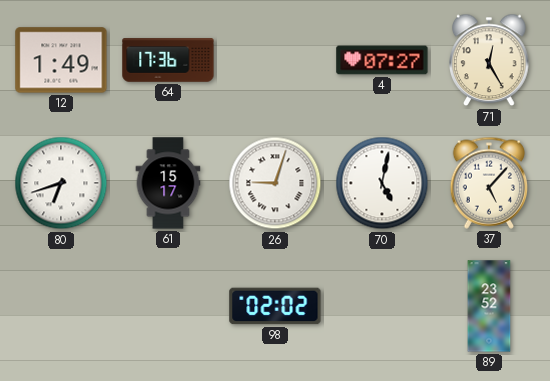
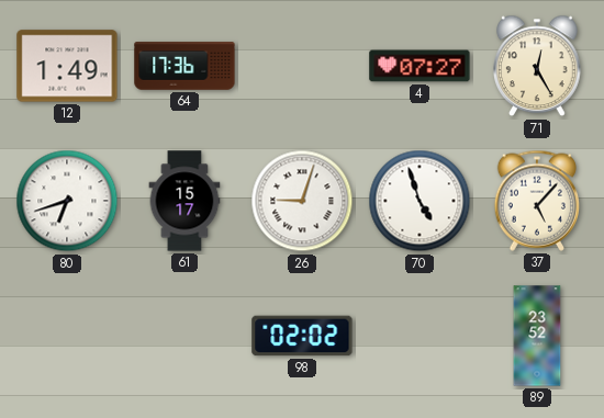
70: 5:02 -> 4:57
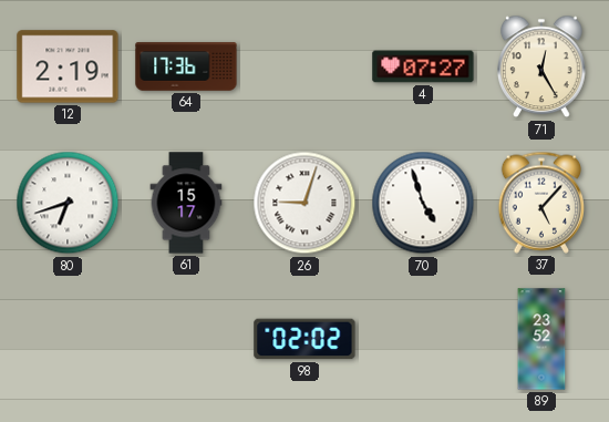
12: 1:49 -> 2:19
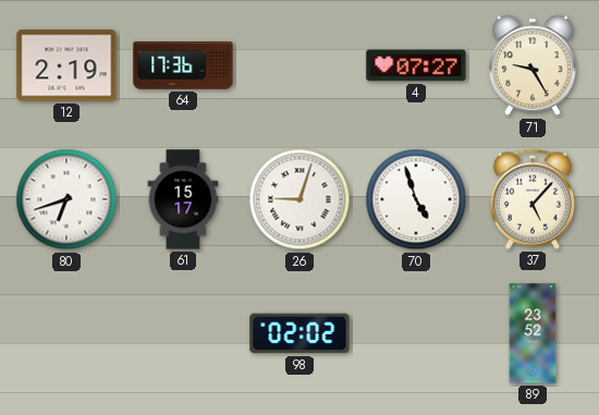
71: 12:25 -> 9:25
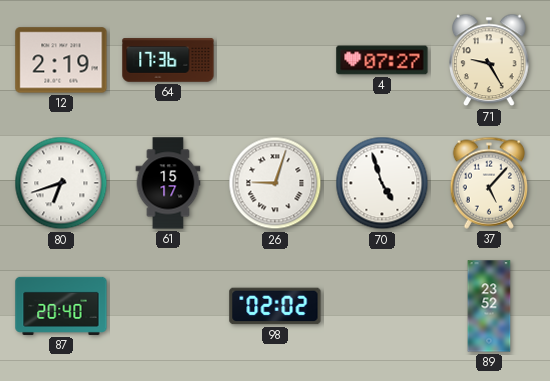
87: none -> 20:40
